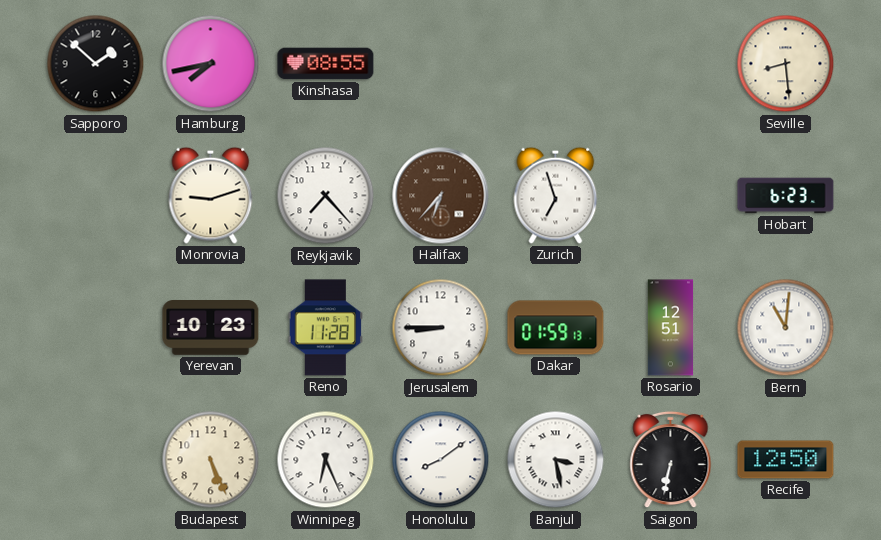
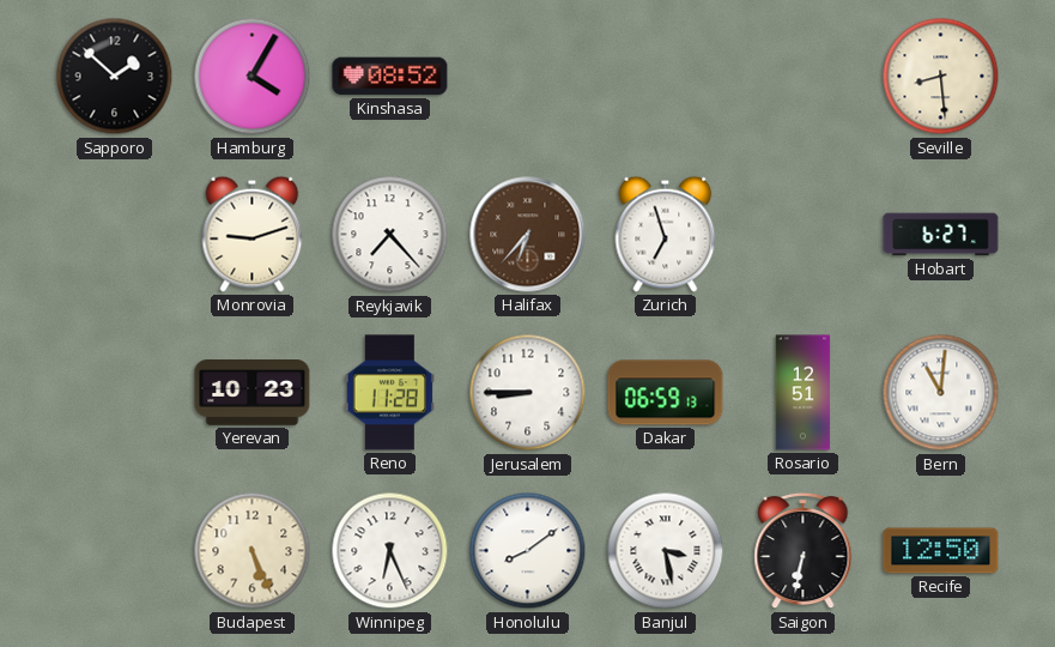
Hamburg: 7:43 -> 4:05
Kinshasa: 08:55 -> 08:52
Hobart: 6:23 -> 6:27
Dakar: 01:59 -> 06:59
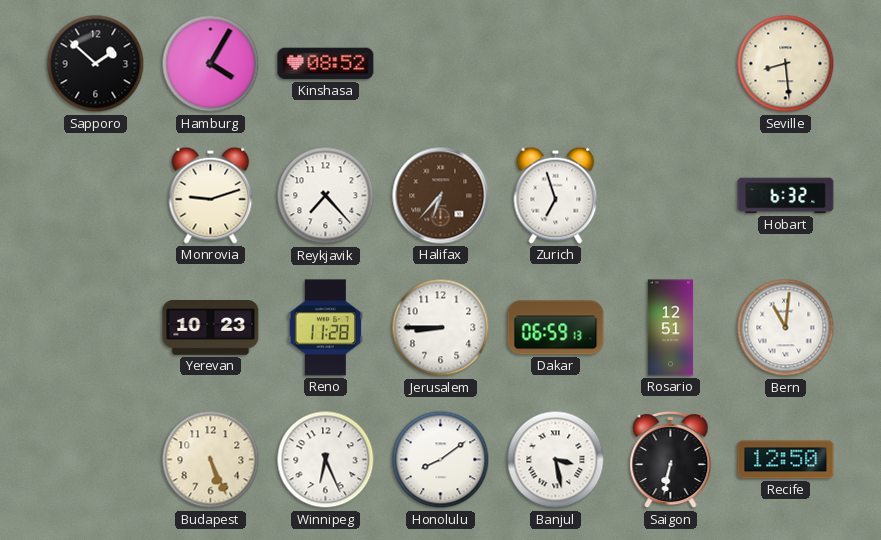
Hobart: 6:27 -> 6:32
